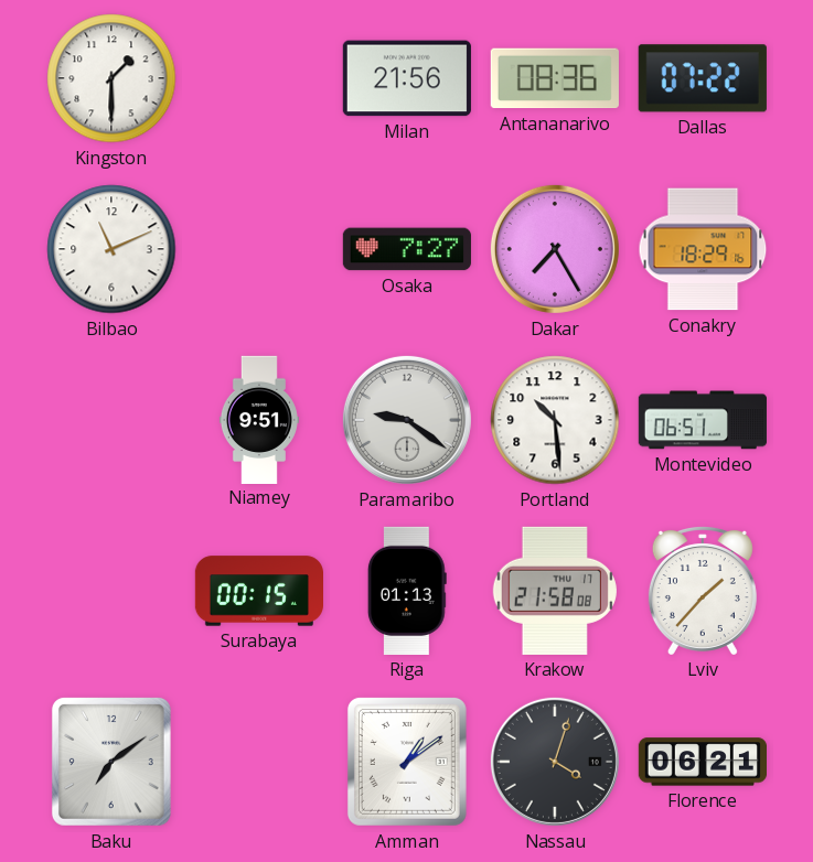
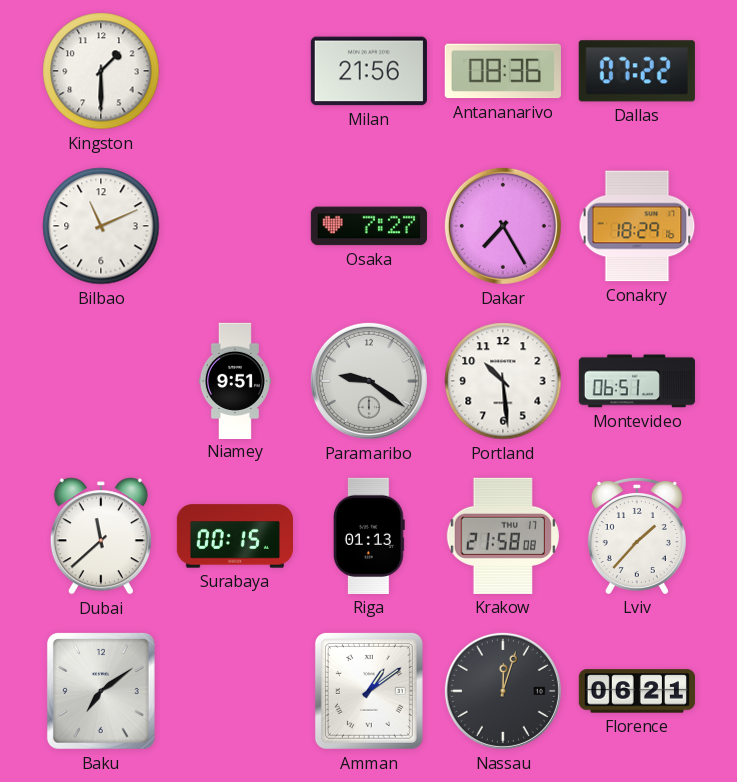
Dubai: none -> 11:38
Nassau: 4:03 -> 12:03
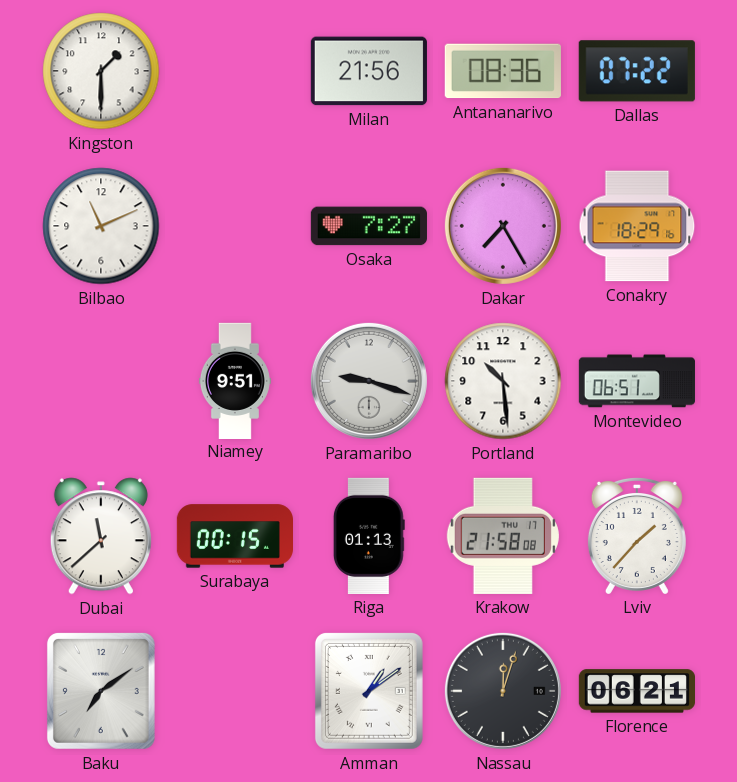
Paramaribo: 9:21 -> 9:18
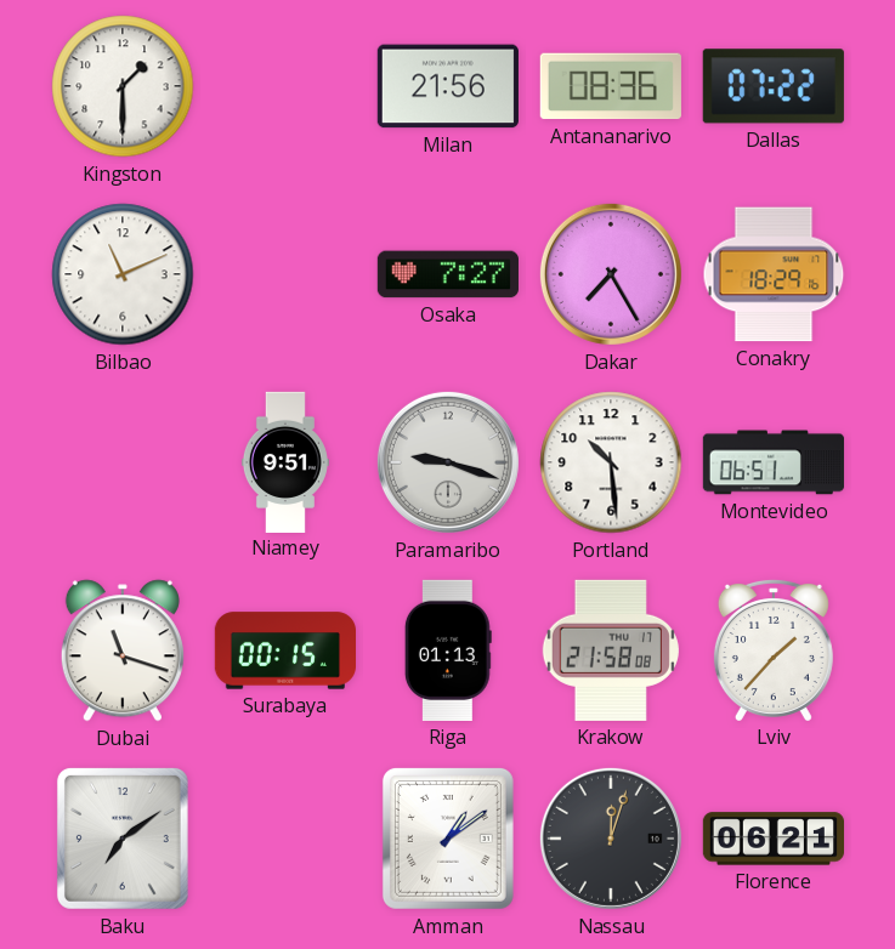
Dubai: 11:38 -> 11:18
